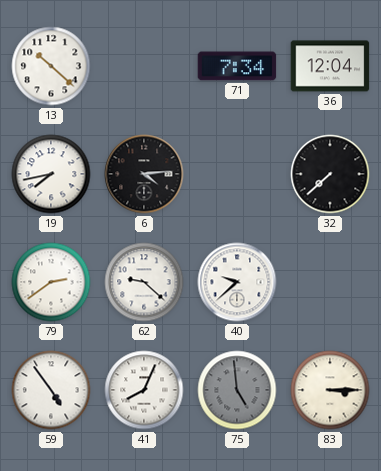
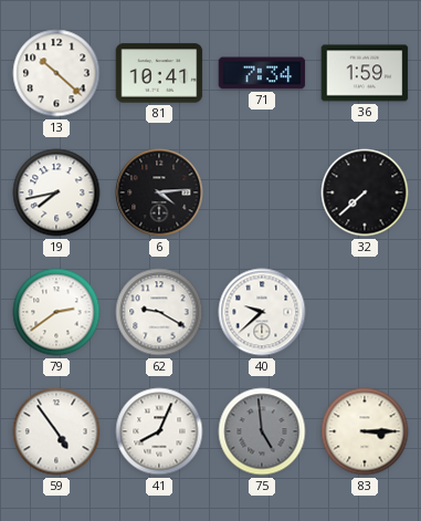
81: none -> 10:41
36: 12:04 -> 1:59
62: 9:22 -> 9:20
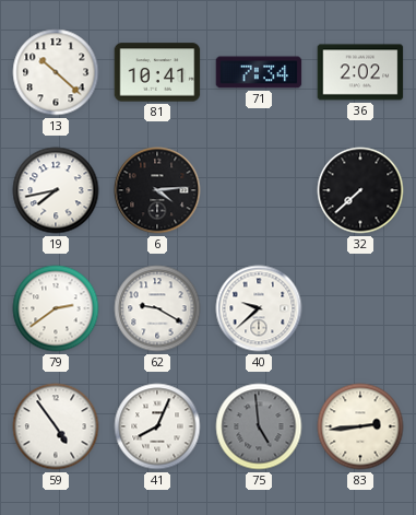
36: 1:59 -> 2:02
83: 3:15 -> 2:44
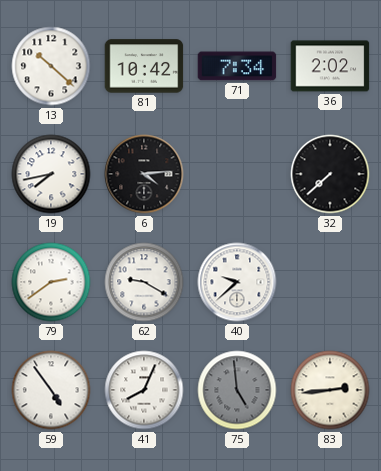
81: 10:41 -> 10:42
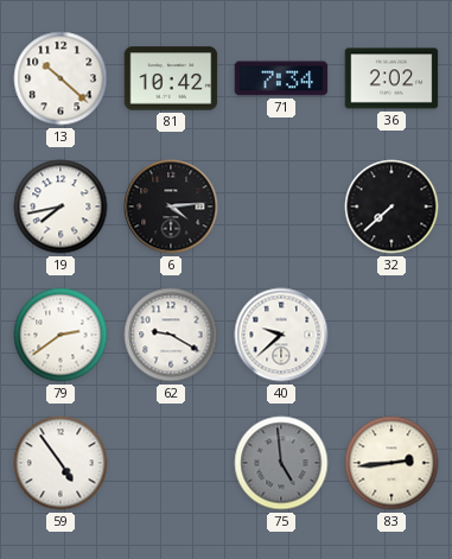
41: 8:04 -> none
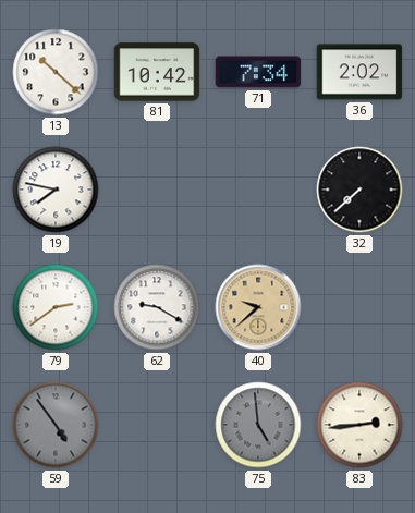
19: 7:43 -> 7:47
6: 4:14 -> none
40 dial: white -> champagne
59 dial: white -> grey
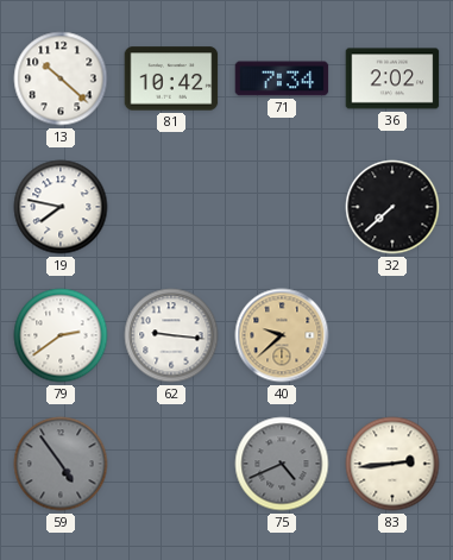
62: 9:20 -> 9:16
75: 4:59 -> 4:41
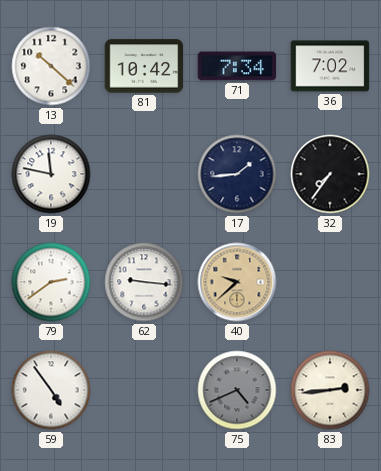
36: 2:02 -> 7:02
19: 7:47 -> 11:47
17: none -> 1:44
32: 7:38 -> 7:36
59 dial: grey -> white
